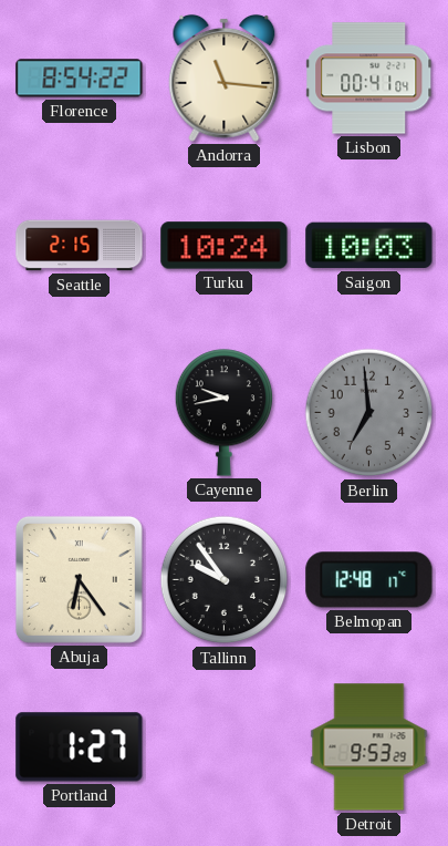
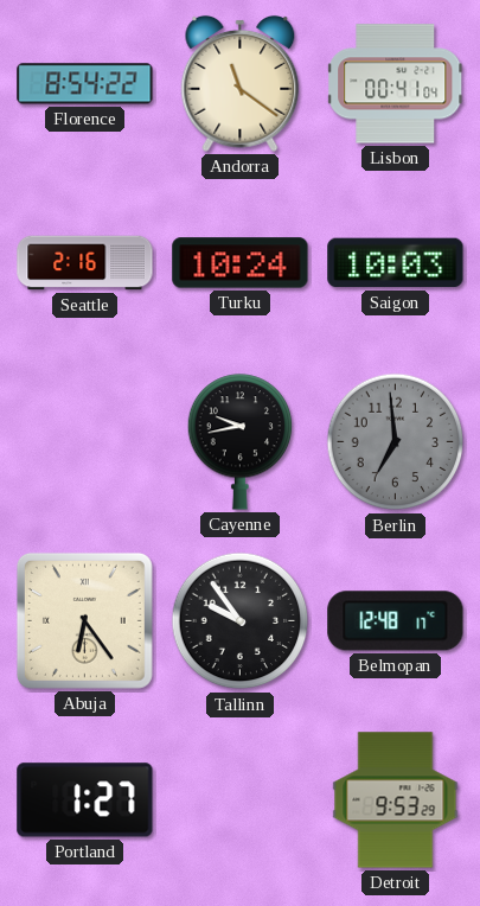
Andorra: 11:16 -> 11:21
Seattle: 2:15 -> 2:16
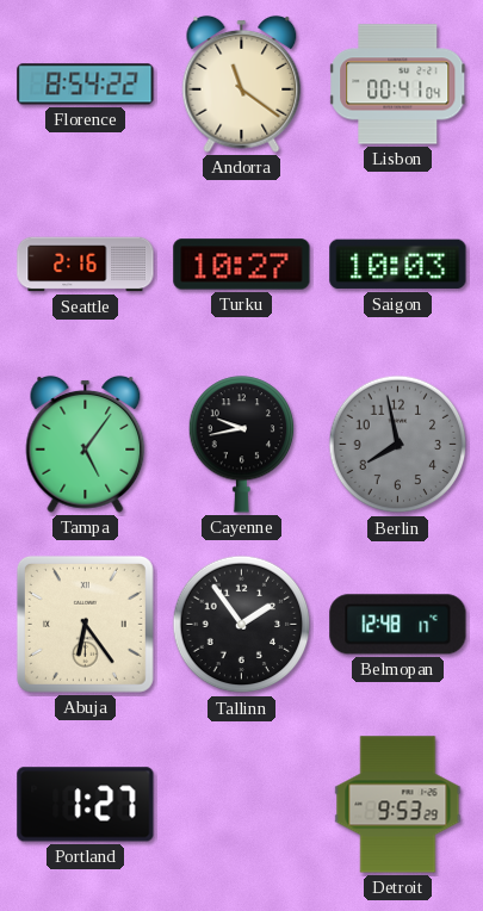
Turku: 10:24 -> 10:27
Tampa: none -> 5:06
Berlin: 6:59 -> 7:58
Tallinn: 9:54 -> 1:54
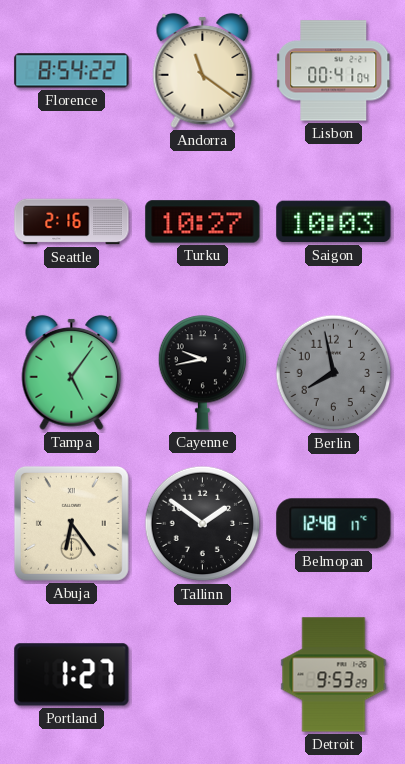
Tallinn: 1:54 -> 1:51
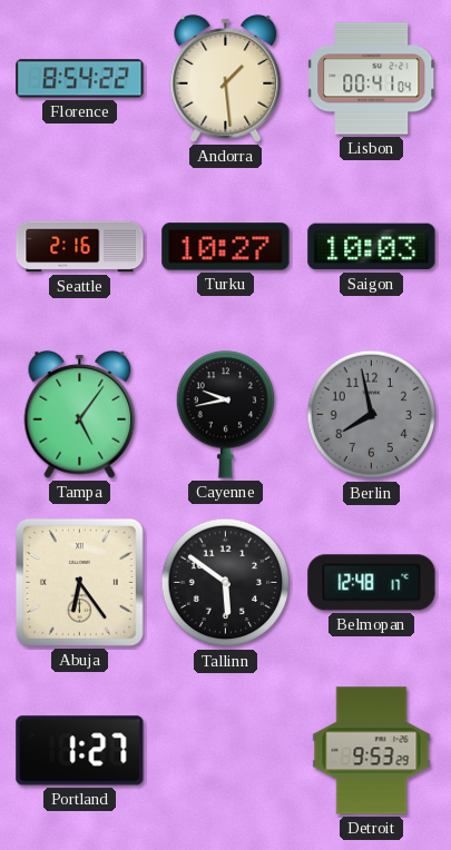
Andorra: 11:21 -> 1:29
Tallinn: 1:51 -> 5:51
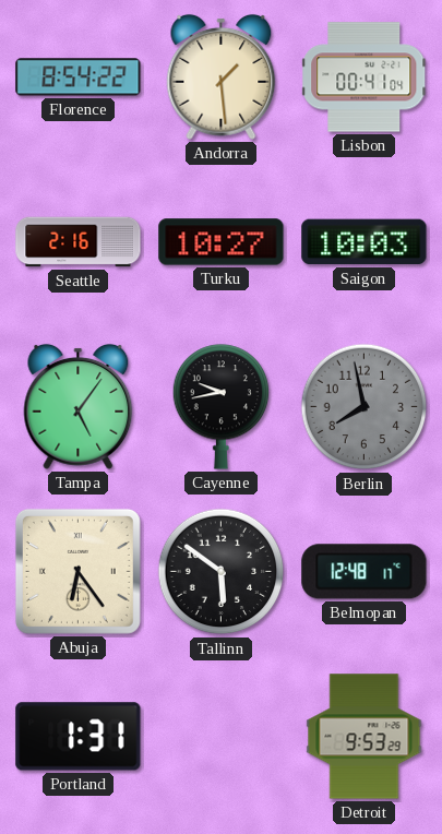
Portland: 1:27 -> 1:31
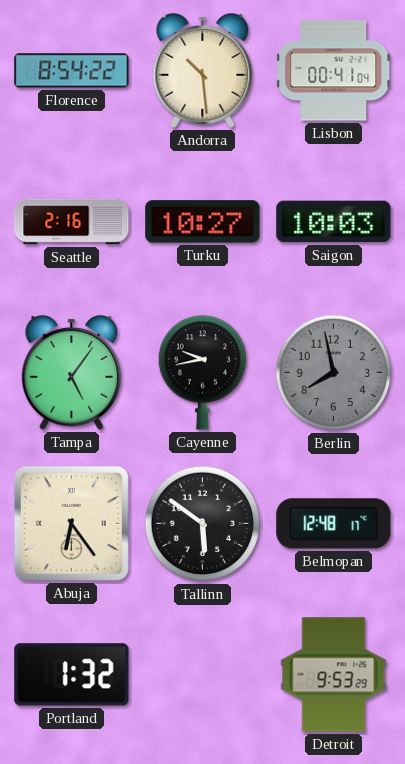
Andorra: 1:29 -> 10:29
Portland: 1:31 -> 1:32
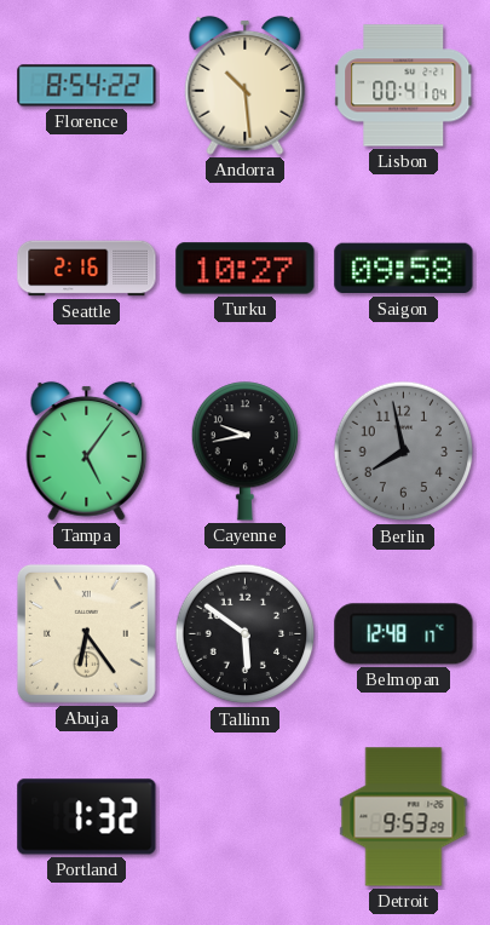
Saigon: 10:03 -> 09:58
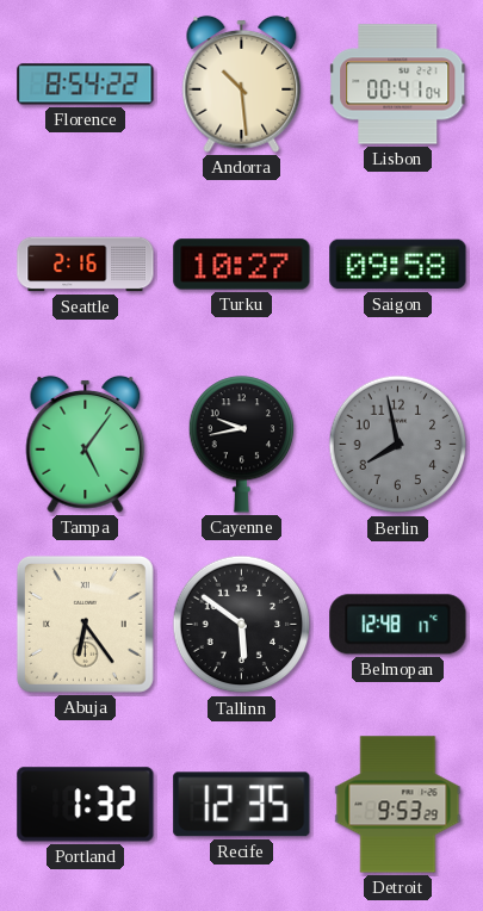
Recife: none -> 12:35
